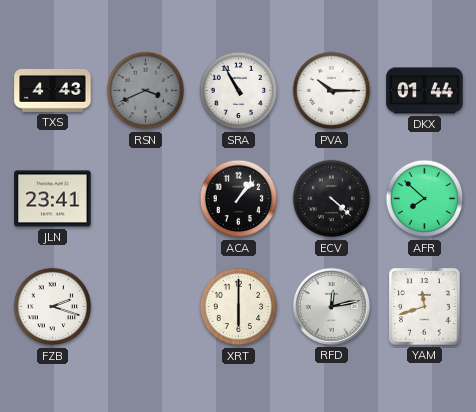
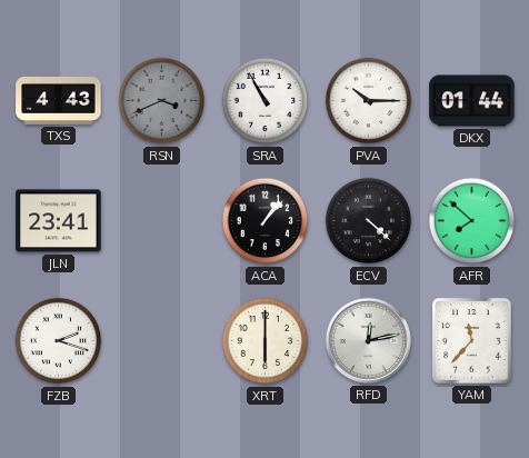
YAM: 11:42 -> 11:37
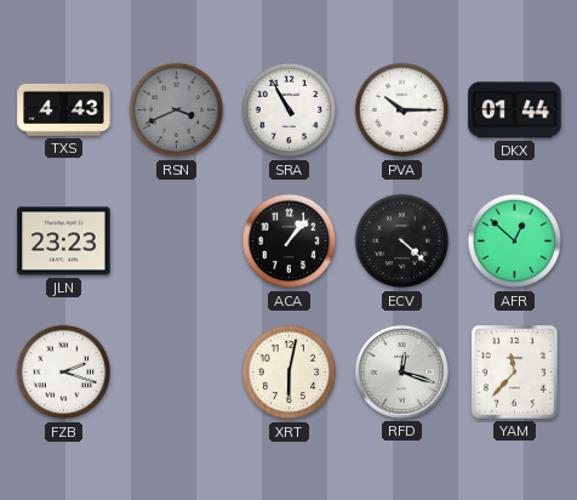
JLN: 23:41 -> 23:23
AFR: 7:52 -> 12:52
XRT: 6:00 -> 6:02
RFD: 12:13 -> 12:18
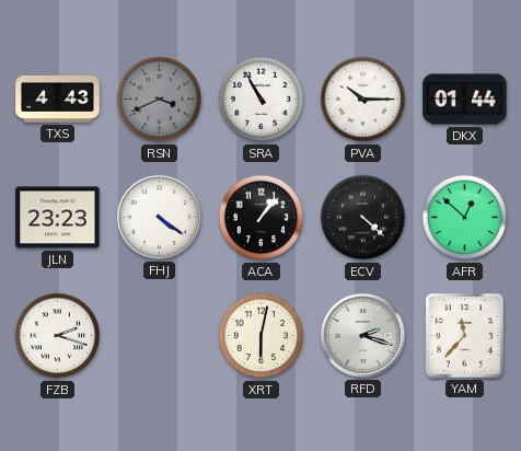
FHJ: none -> 4:21
RFD: 12:18 -> 2:18
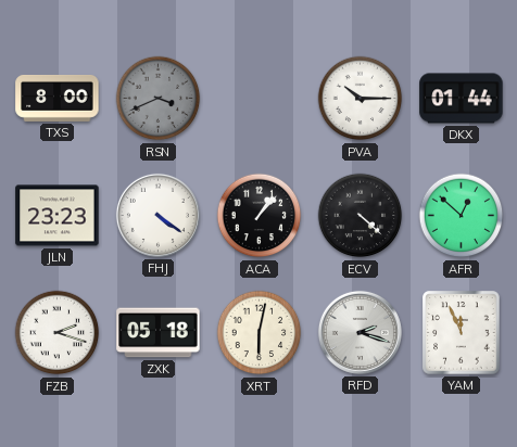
TXS: 4:43 -> 8:00
SRA: 10:55 -> none
ZXK: none -> 05:18
YAM: 11:37 -> 11:56
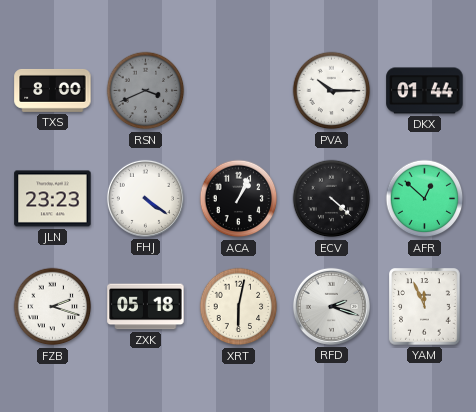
ACA: 1:07 -> 1:04
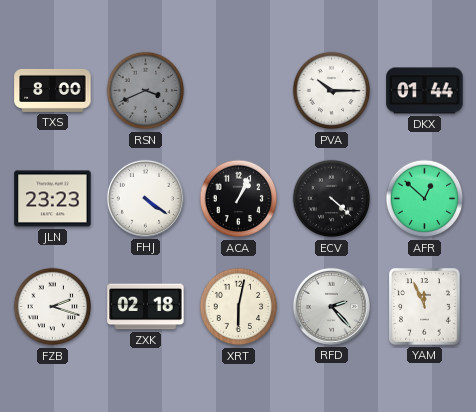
ZXK: 05:18 -> 02:18
RFD: 2:18 -> 2:23
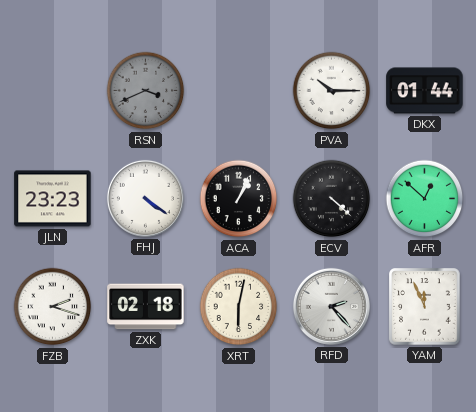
TXS: 8:00 -> none
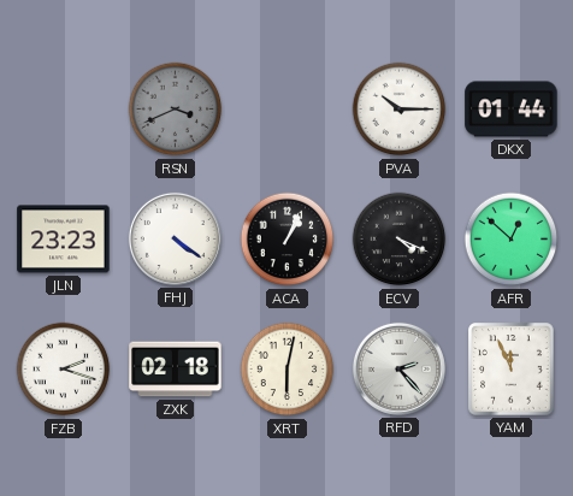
ECV: 4:22 -> 4:19
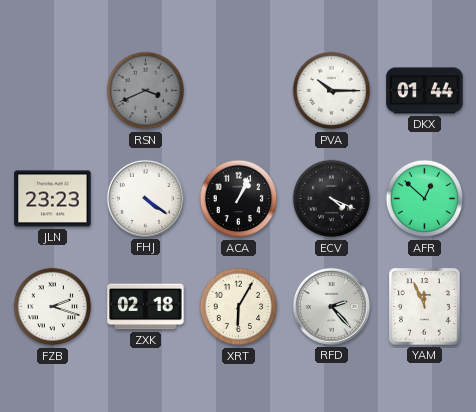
XRT: 6:02 -> 6:05
